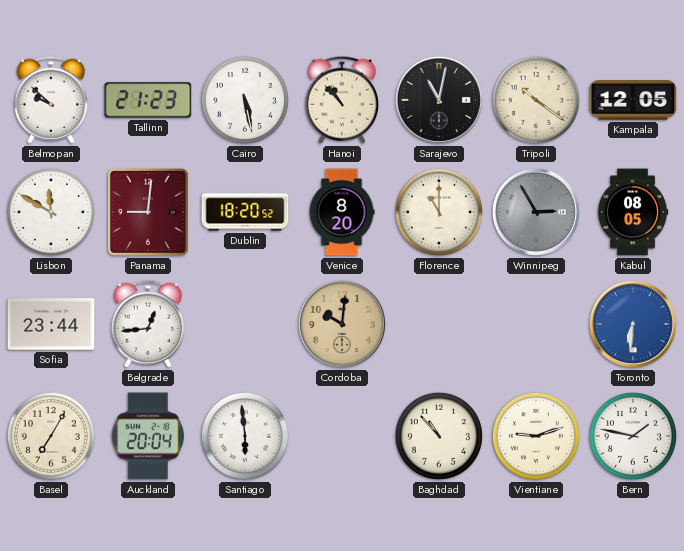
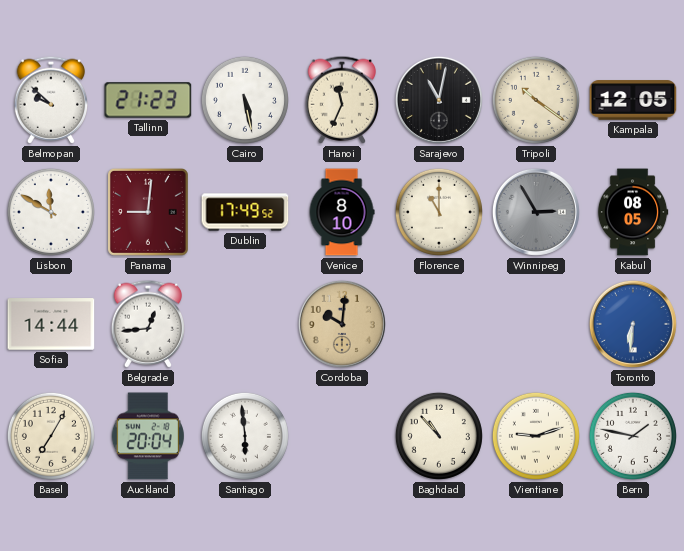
Hanoi: 10:53 -> 11:34
Dublin: 18:20 -> 17:49
Venice: 8:20 -> 8:10
Sofia: 23:44 -> 14:44
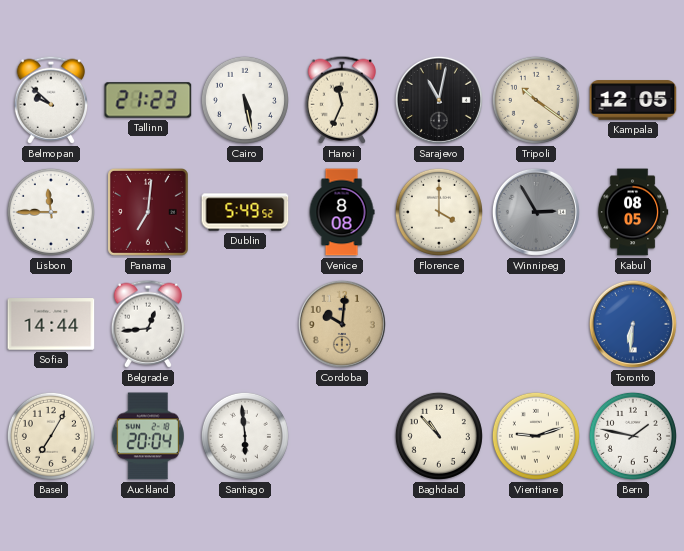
Lisbon: 11:50 -> 11:45
Panama: 9:01 -> 7:01
Dublin: 17:49 -> 5:49
Venice: 8:10 -> 8:08
Florence: 11:00 -> 4:00
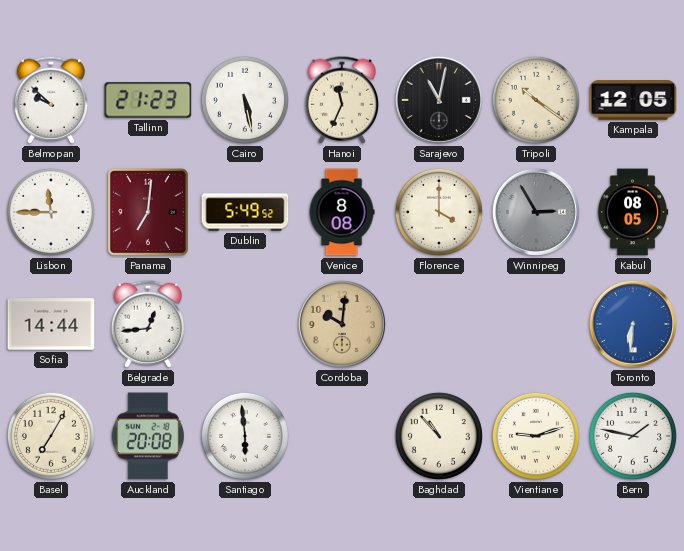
Auckland: 20:04 -> 20:08
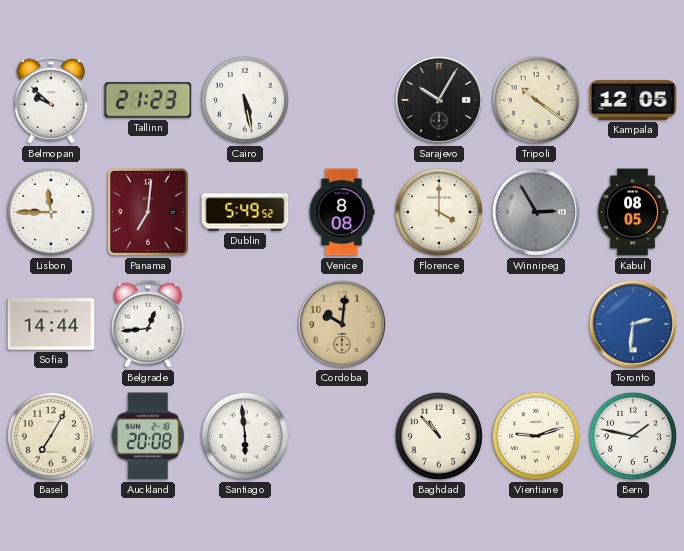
Hanoi: 11:34 -> none
Sarajevo: 11:02 -> 10:05
Toronto: 6:31 -> 2:31
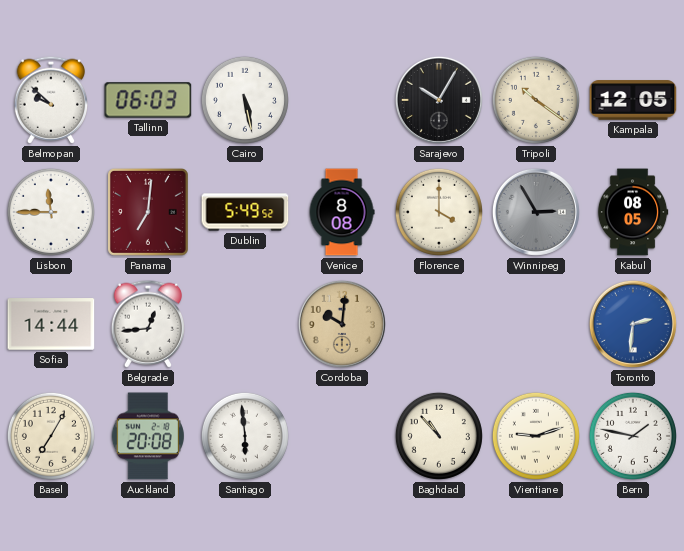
Tallinn: 21:23 -> 06:03
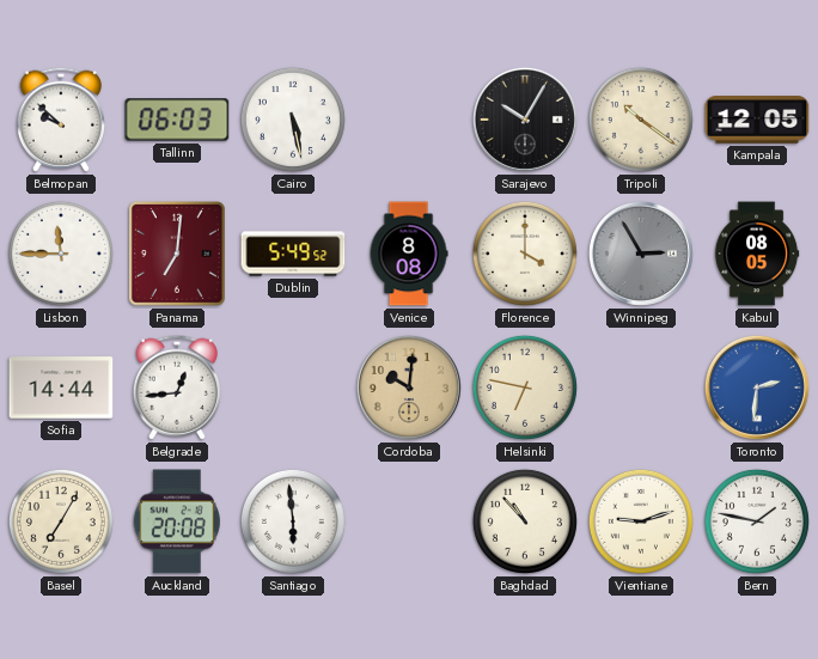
Helsinki: none -> 6:47
